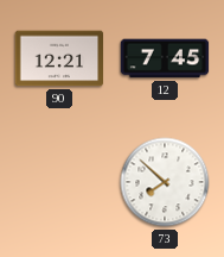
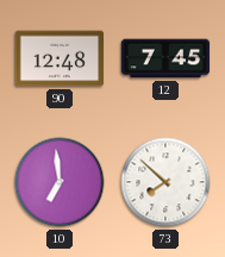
90: 12:21 -> 12:48
10: none -> 6:59
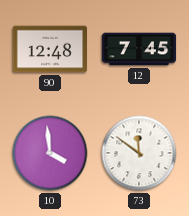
10: 6:59 -> 3:59
73: 7:52 -> 11:51
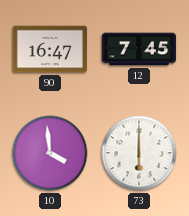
90: 12:48 -> 16:47
73: 11:51 -> 6:00
